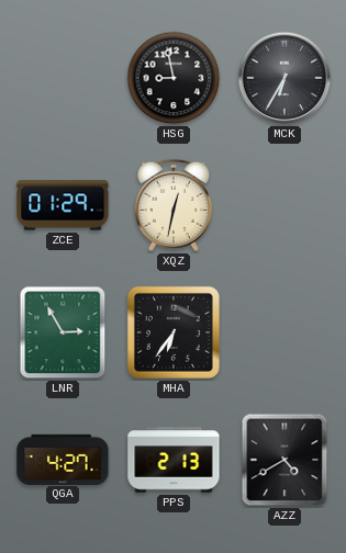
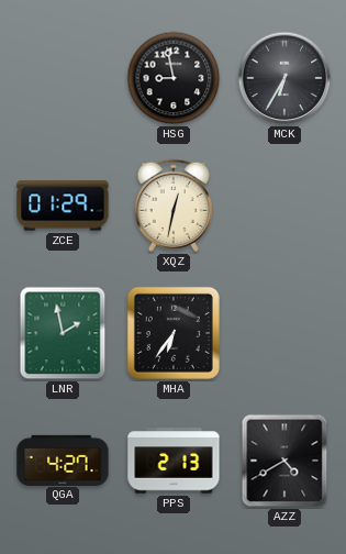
LNR: 2:55 -> 1:58
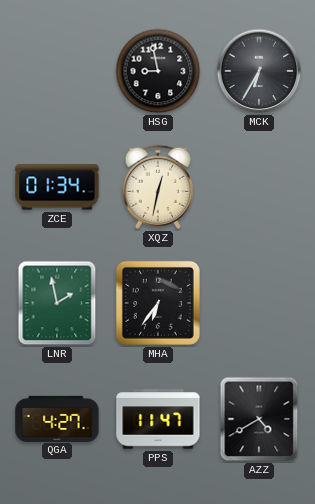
ZCE: 01:29 -> 01:34
PPS: 2:13 -> 11:47
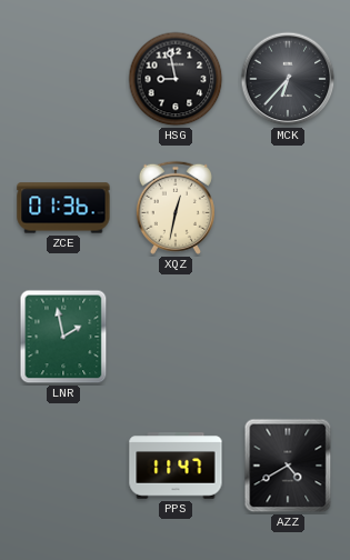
MCK: 6:35 -> 6:37
ZCE: 01:34 -> 01:36
MHA: 6:36 -> none
QGA: 4:27 -> none
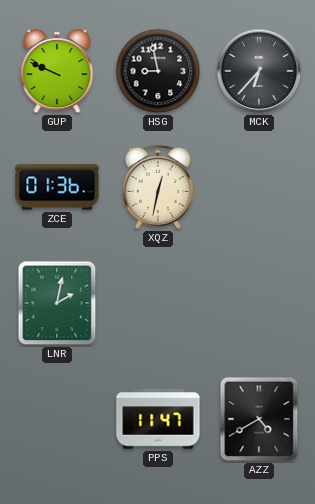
GUP: none -> 9:49
LNR: 1:58 -> 2:02
